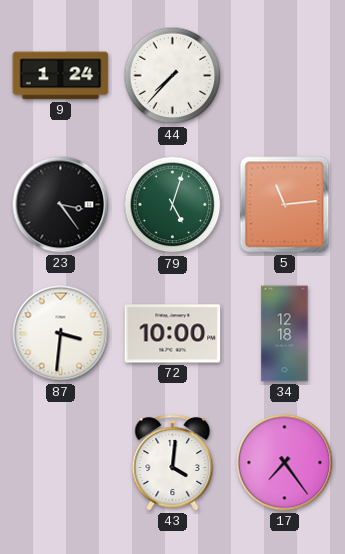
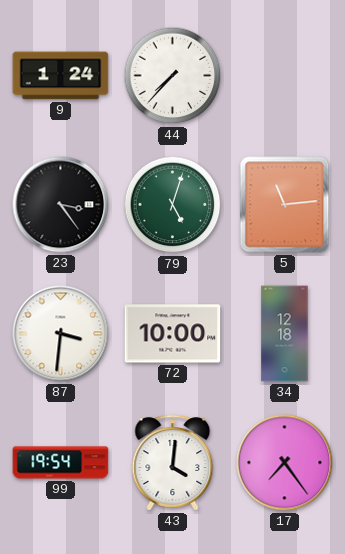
99: none -> 19:54
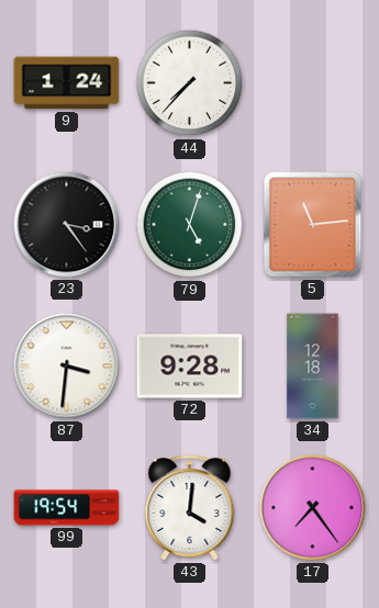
72: 10:00 -> 9:28
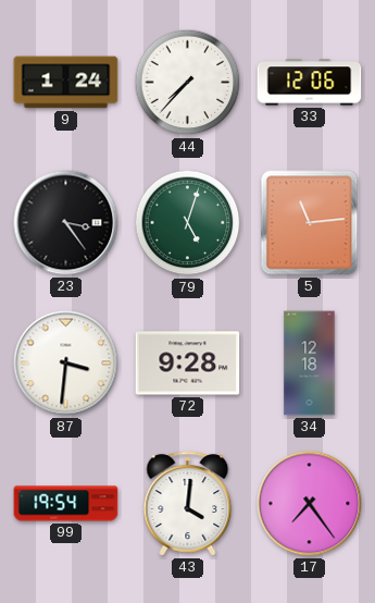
33: none -> 12:06
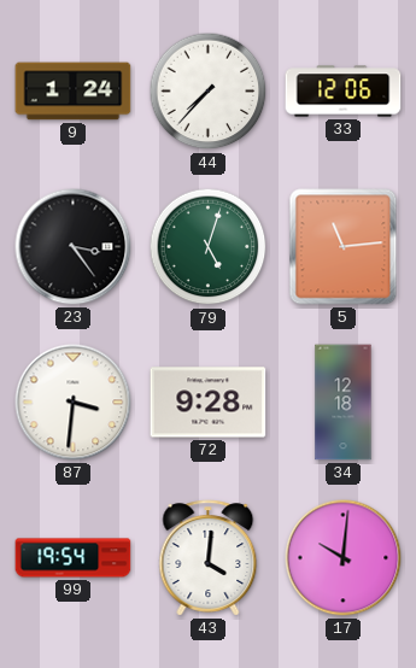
17: 7:24 -> 10:01
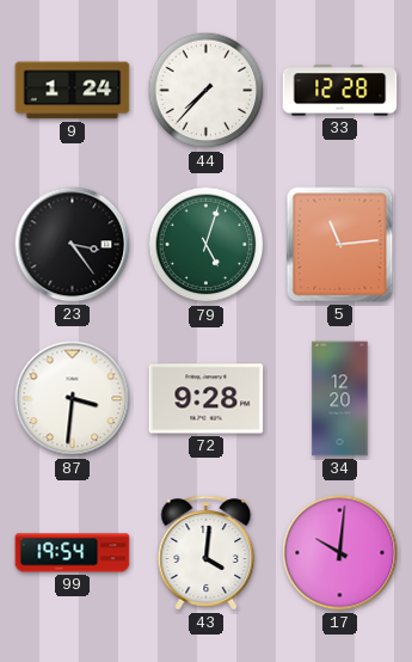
33: 12:06 -> 12:28
34: 12:18 -> 12:20
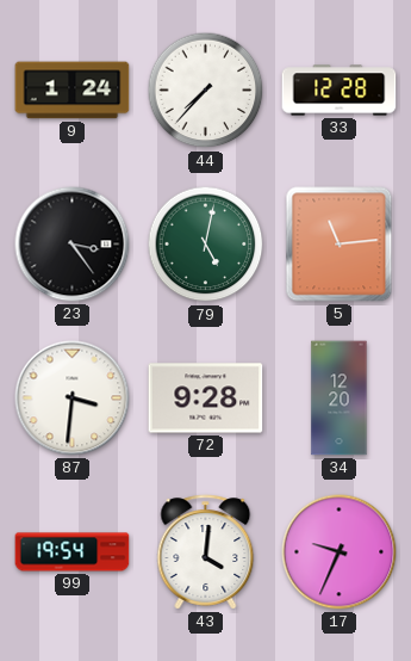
79: 5:03 -> 5:02
17: 10:01 -> 9:34
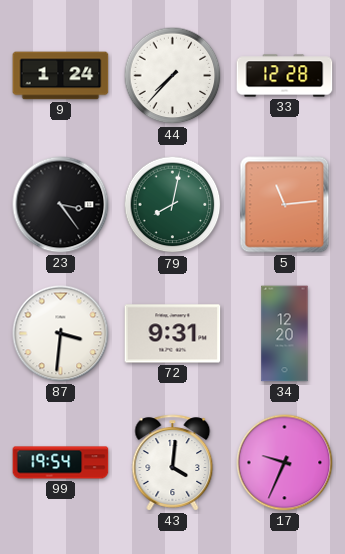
79: 5:02 -> 8:02
72: 9:28 -> 9:31
